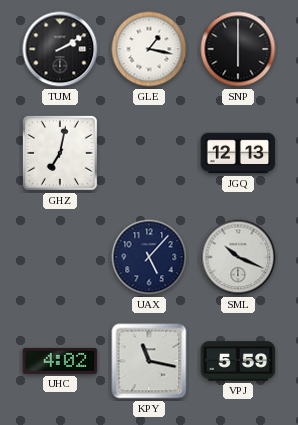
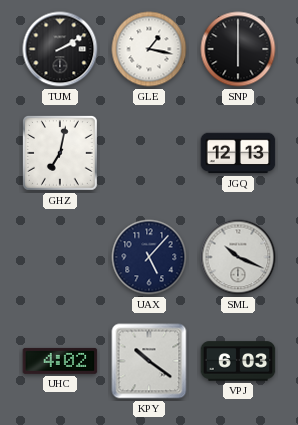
KPY: 11:17 -> 10:21
VPJ: 5:59 -> 6:03
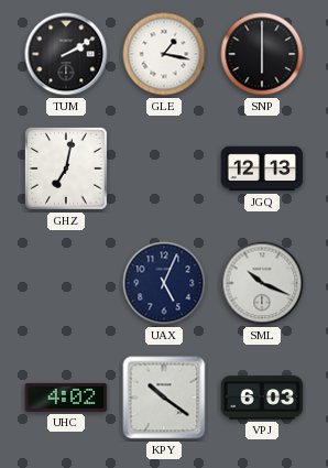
UAX: 5:07 -> 5:04
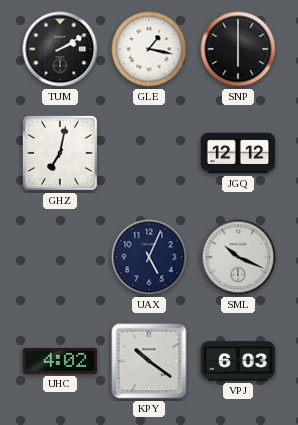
JGQ: 12:13 -> 12:12
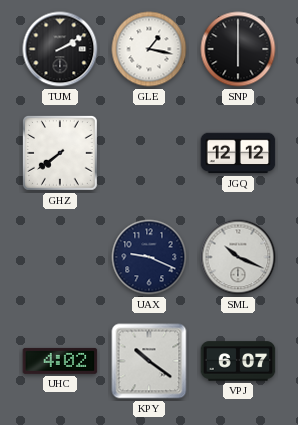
GHZ: 7:02 -> 7:39
UAX: 5:04 -> 9:19
VPJ: 6:03 -> 6:07
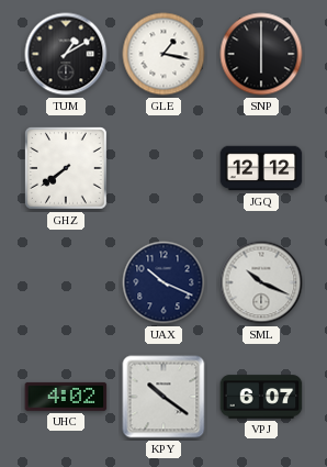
TUM: 2:10 -> 1:10
UAX: 9:19 -> 10:19
